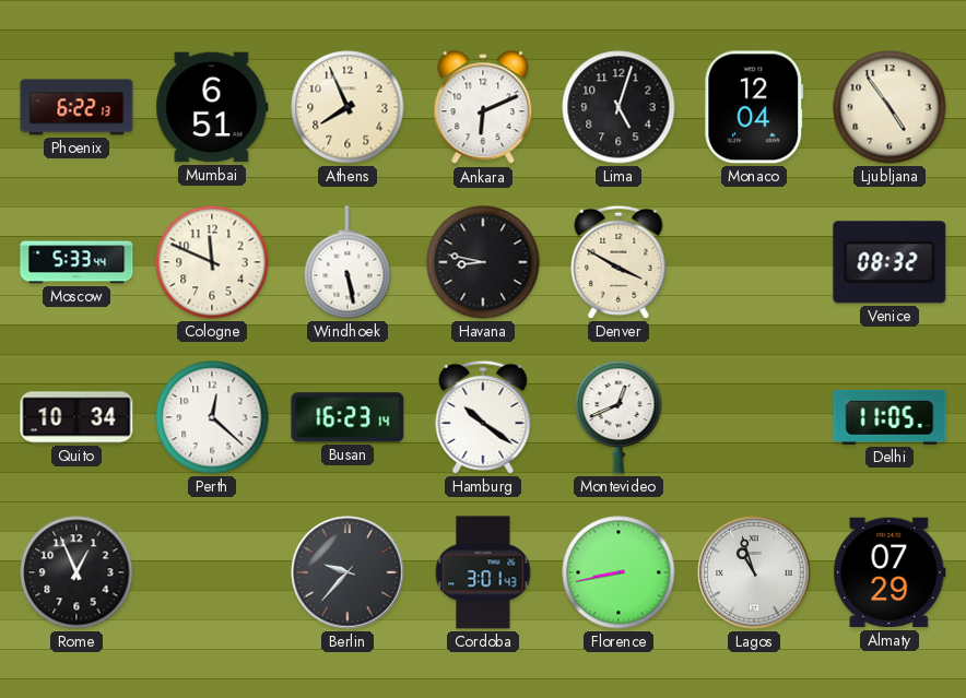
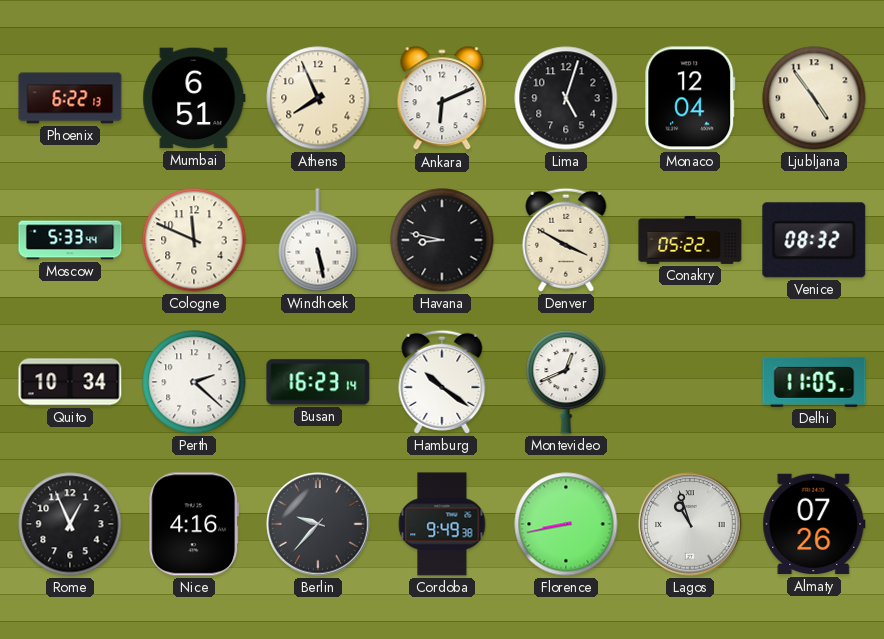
Conakry: none -> 05:22
Perth: 12:22 -> 2:22
Nice: none -> 4:16
Cordoba: 3:01 -> 9:49
Almaty: 07:29 -> 07:26
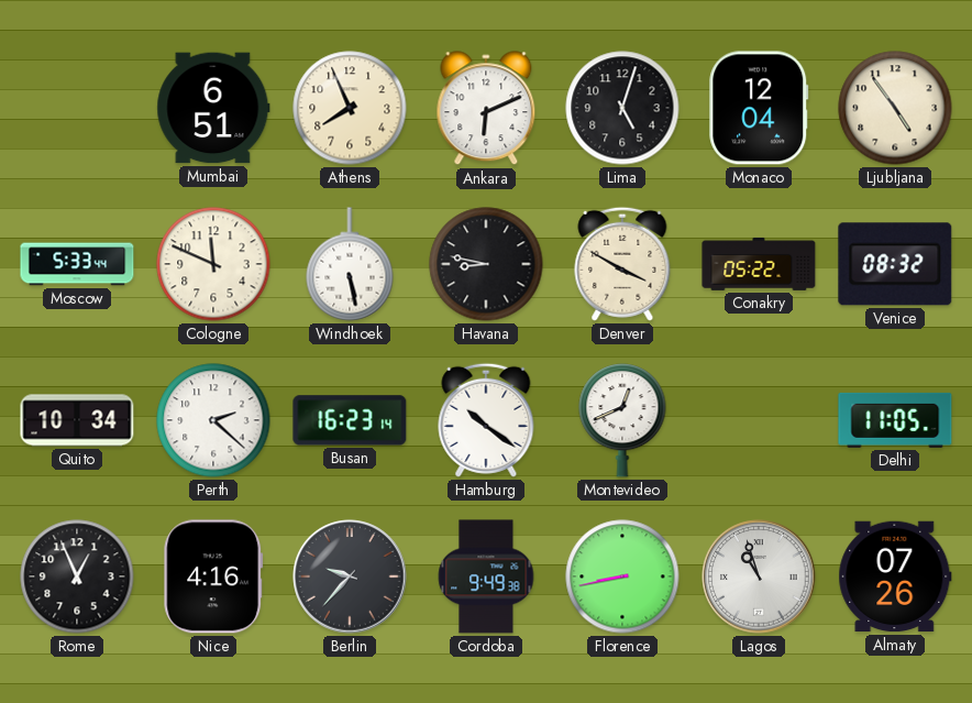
Phoenix: 6:22 -> none
